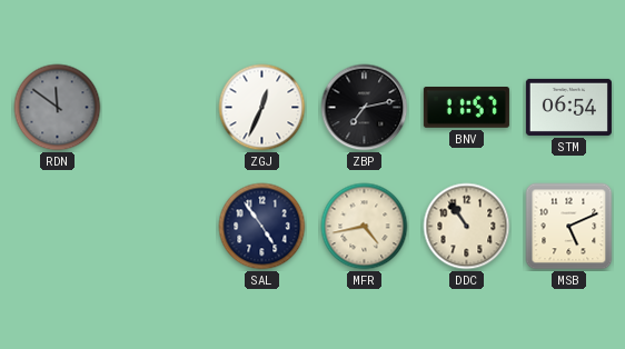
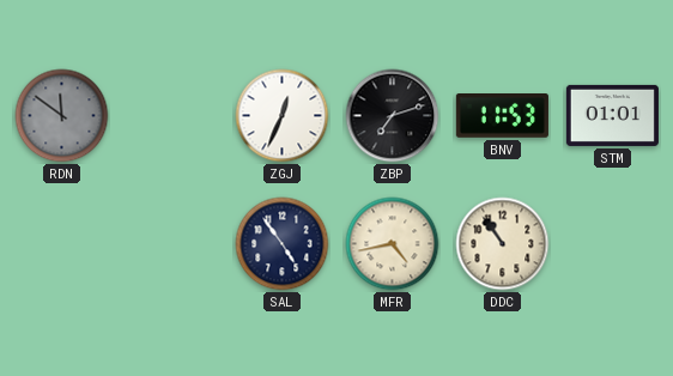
ZBP: 7:13 -> 7:12
BNV: 11:57 -> 11:53
STM: 06:54 -> 01:01
MSB: 5:11 -> none
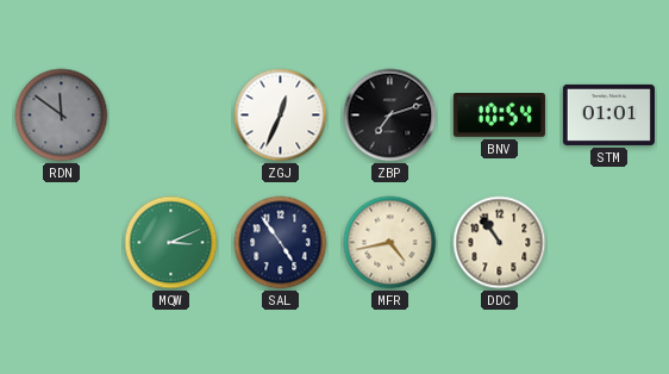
BNV: 11:53 -> 10:54
MQW: none -> 3:11
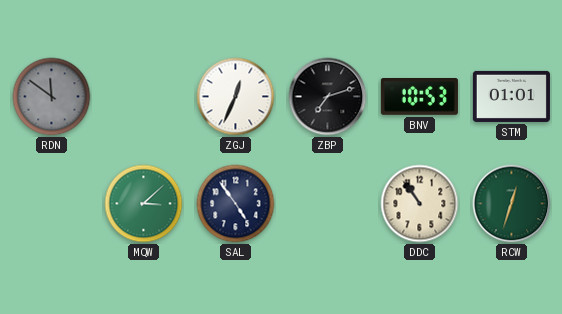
BNV: 10:54 -> 10:53
MQW: 3:11 -> 3:08
MFR: 4:43 -> none
RCW: none -> 12:33
